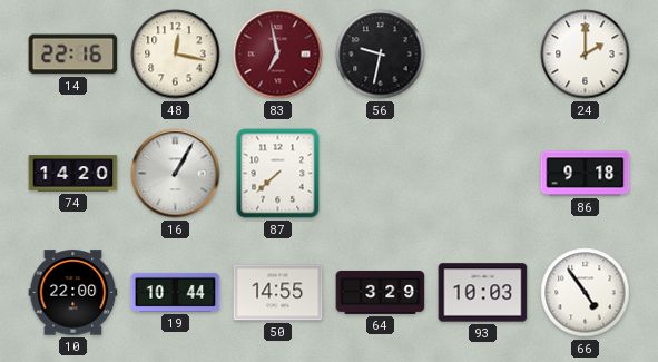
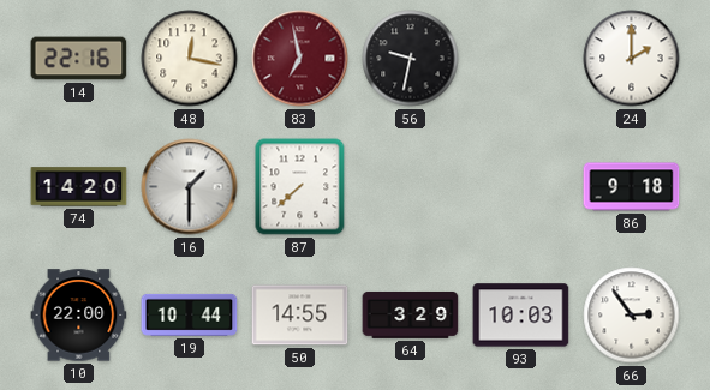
16: 1:05 -> 1:30
66: 4:54 -> 2:54
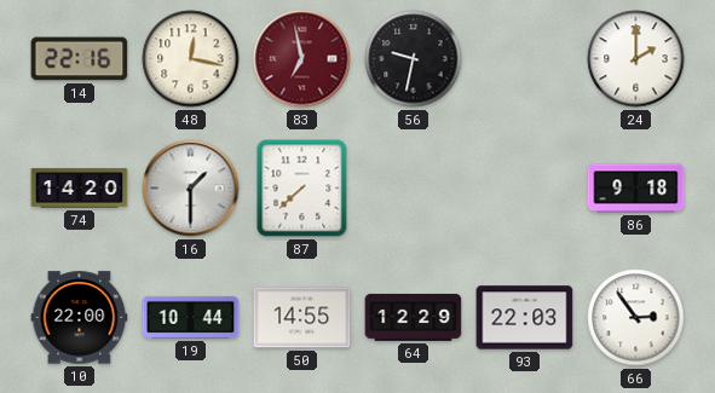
64: 3:29 -> 12:29
93: 10:03 -> 22:03
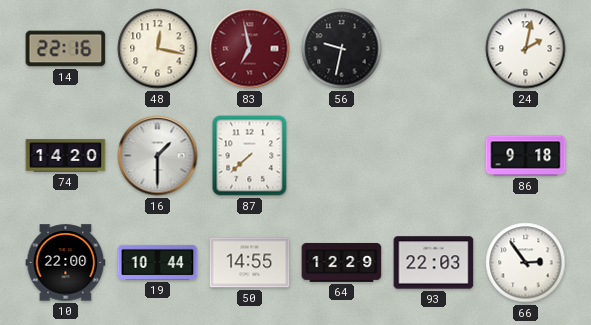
24: 2:00 -> 2:02
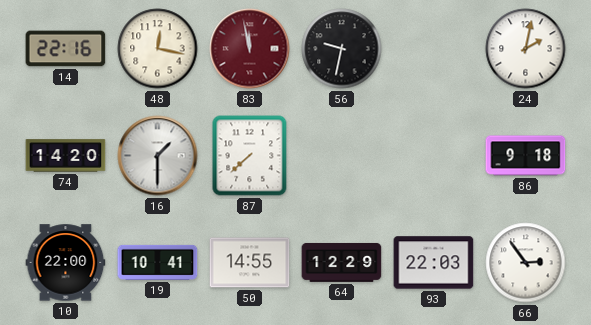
83: 6:58 -> 11:58
19: 10:44 -> 10:41
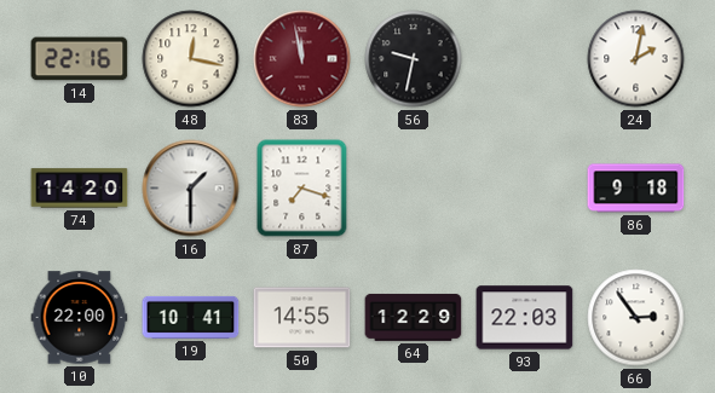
87: 7:38 -> 7:18
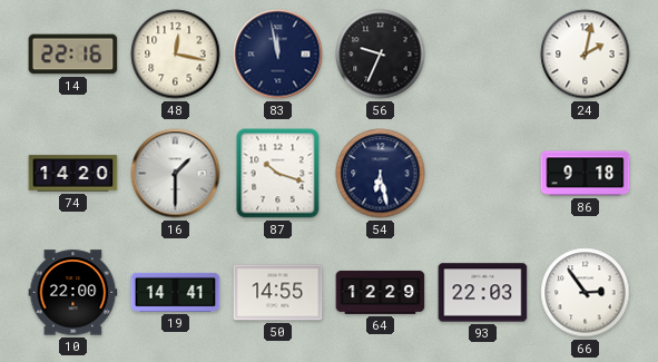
83 dial: burgundy -> navy
56: 9:32 -> 9:34
87: 7:18 -> 10:18
54: none -> 6:28
19: 10:41 -> 14:41
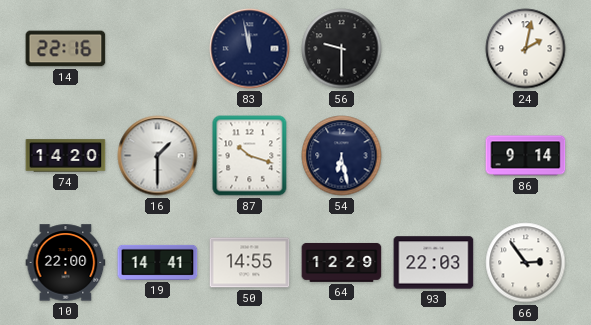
48: 12:17 -> none
56: 9:34 -> 9:30
86: 9:18 -> 9:14
